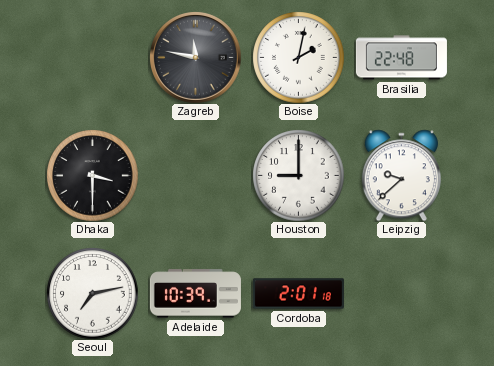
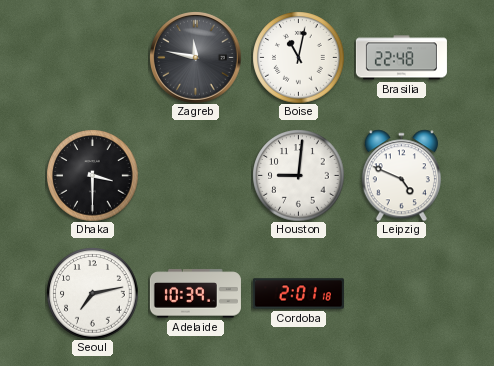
Boise: 2:02 -> 11:02
Houston: 9:00 -> 9:01
Leipzig: 9:38 -> 4:49
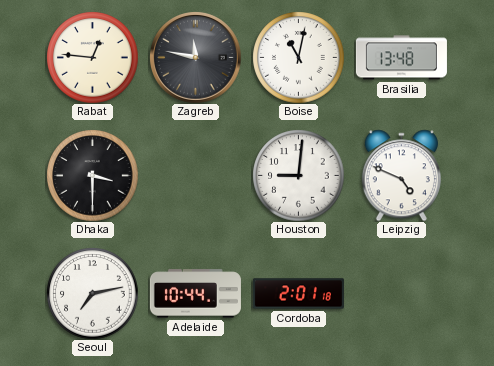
Rabat: none -> 12:46
Brasilia: 22:48 -> 13:48
Adelaide: 10:39 -> 10:44
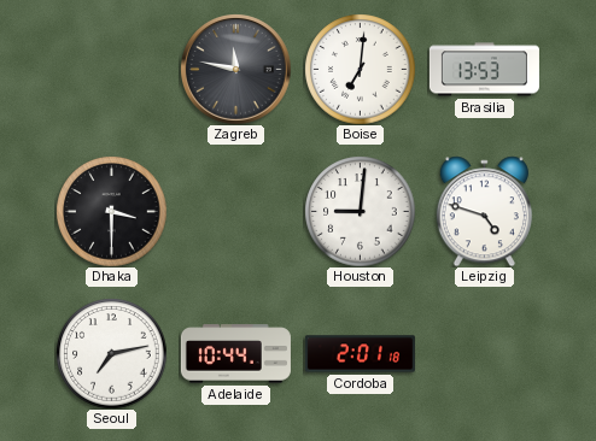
Rabat: 12:46 -> none
Boise: 11:02 -> 7:01
Brasilia: 13:48 -> 13:53
Leipzig: 4:49 -> 4:48
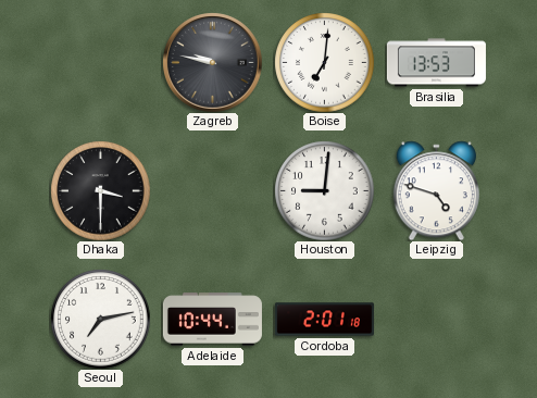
Zagreb: 11:47 -> 9:47
